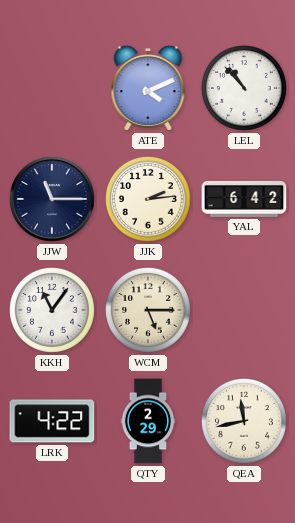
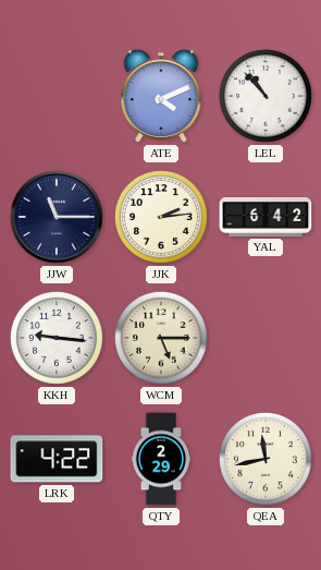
KKH: 11:06 -> 9:16
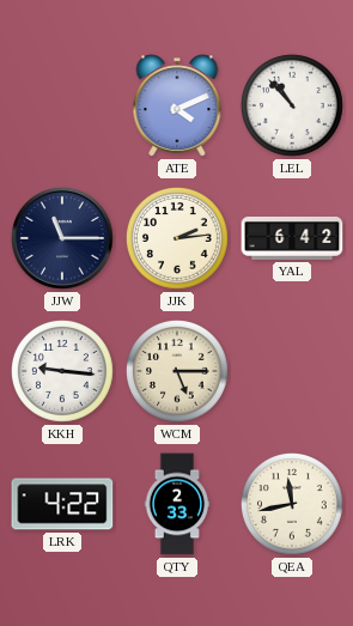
QTY: 2:29 -> 2:33
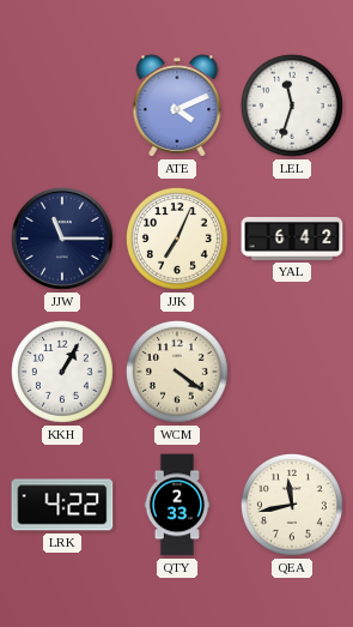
LEL: 10:53 -> 11:33
JJK: 2:14 -> 7:04
KKH: 9:16 -> 1:05
WCM: 5:15 -> 4:21
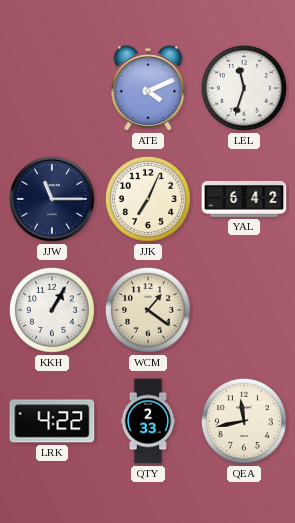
WCM: 4:21 -> 1:21
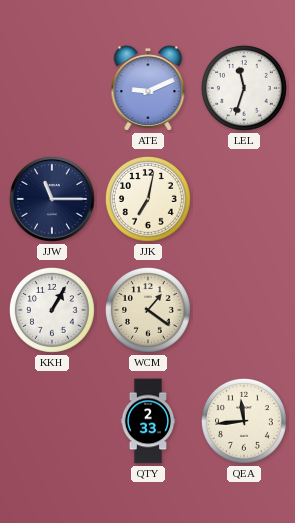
ATE: 4:11 -> 9:11
JJK: 7:04 -> 7:02
YAL: 6:42 -> none
LRK: 4:22 -> none
QEA: 11:43 -> 11:44
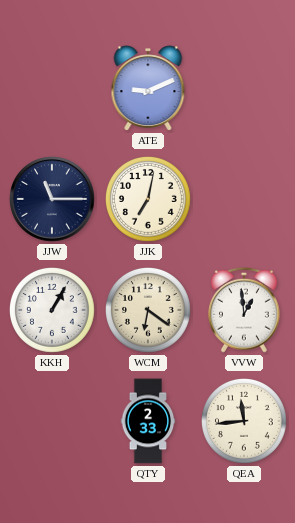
LEL: 11:33 -> none
WCM: 1:21 -> 6:21
VVW: none -> 12:59
